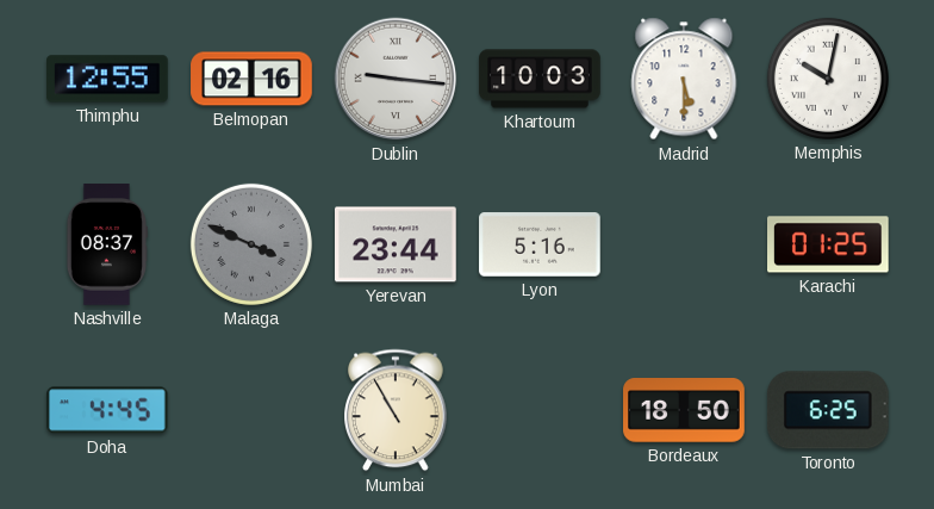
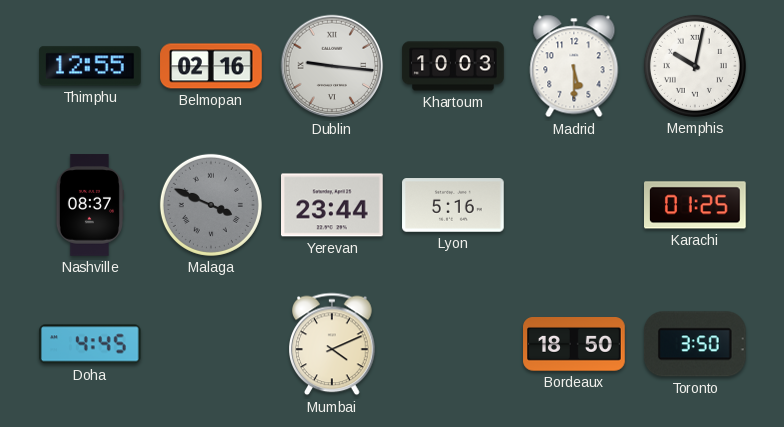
Mumbai: 10:55 -> 4:11
Toronto: 6:25 -> 3:50
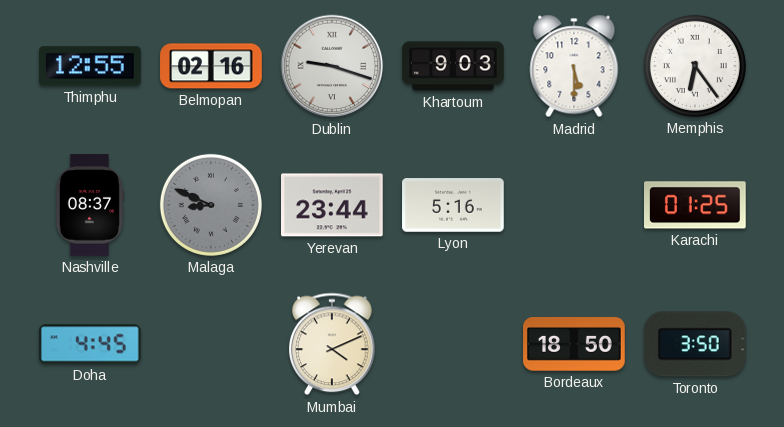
Dublin: 9:16 -> 9:18
Khartoum: 10:03 -> 9:03
Memphis: 10:02 -> 6:24
Malaga: 3:49 -> 8:49
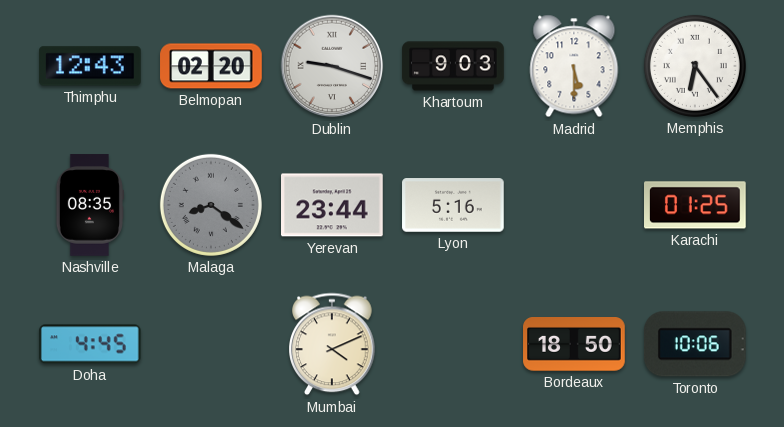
Thimphu: 12:55 -> 12:43
Belmopan: 02:16 -> 02:20
Nashville: 08:37 -> 08:35
Malaga: 8:49 -> 8:21
Toronto: 3:50 -> 10:06
